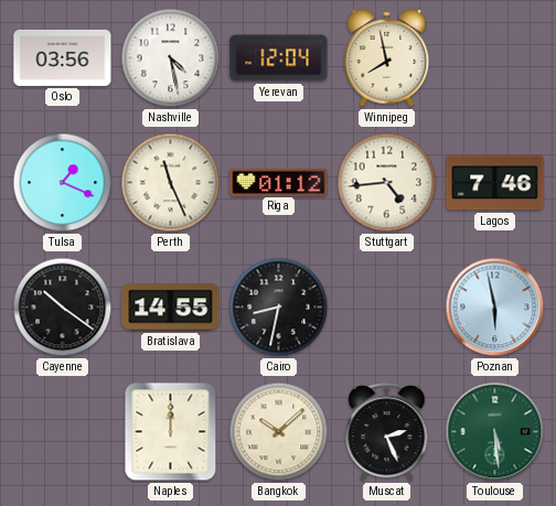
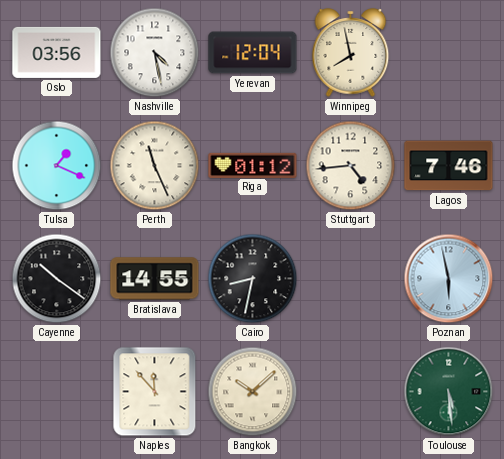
Naples: 12:00 -> 11:53
Muscat: 2:26 -> none
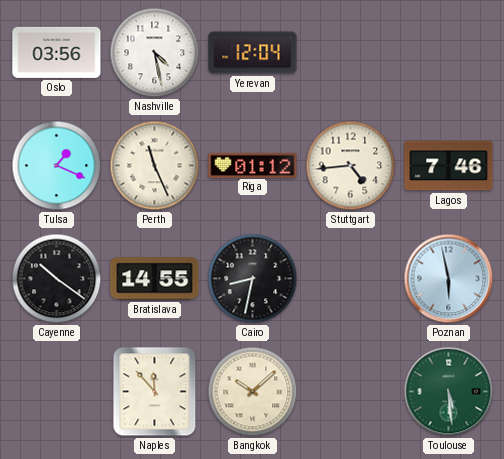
Winnipeg: 7:58 -> none
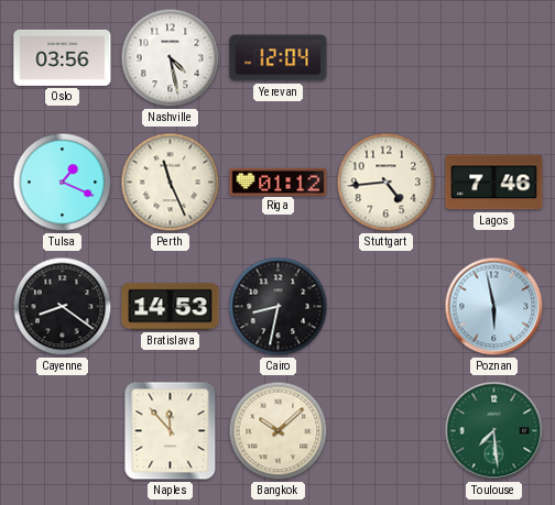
Cayenne: 10:21 -> 8:21
Bratislava: 14:55 -> 14:53
Toulouse: 5:29 -> 7:29
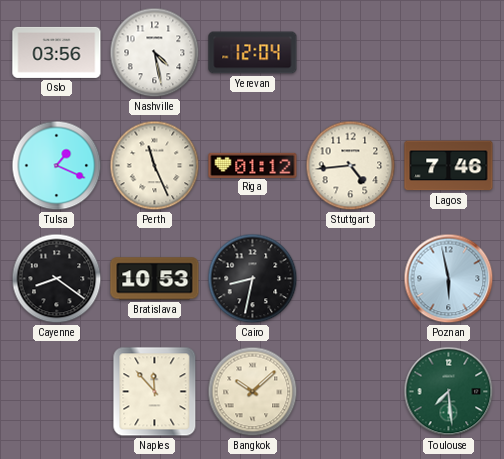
Bratislava: 14:53 -> 10:53
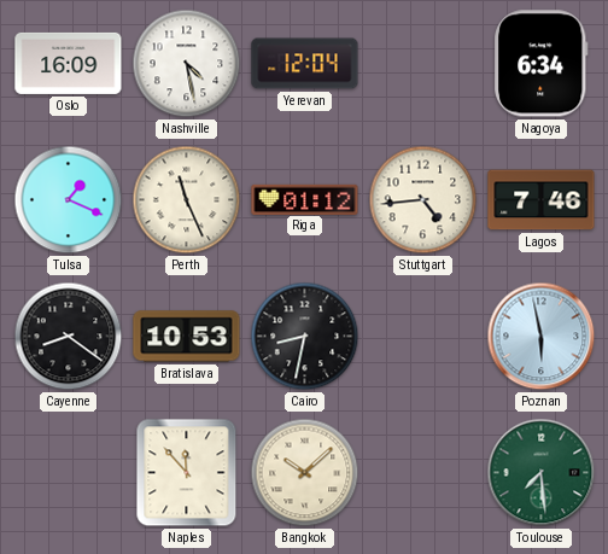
Oslo: 03:56 -> 16:09
Nagoya: none -> 6:34
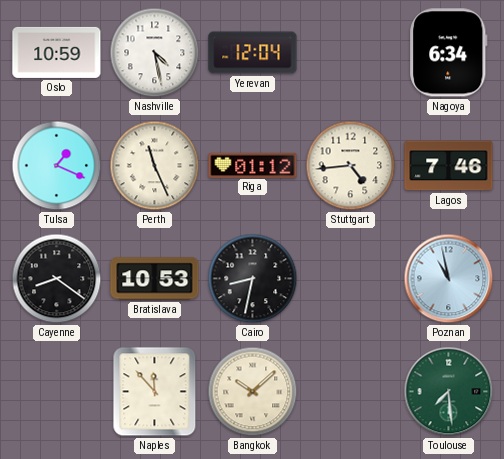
Oslo: 16:09 -> 10:59
Poznan: 5:58 -> 10:58
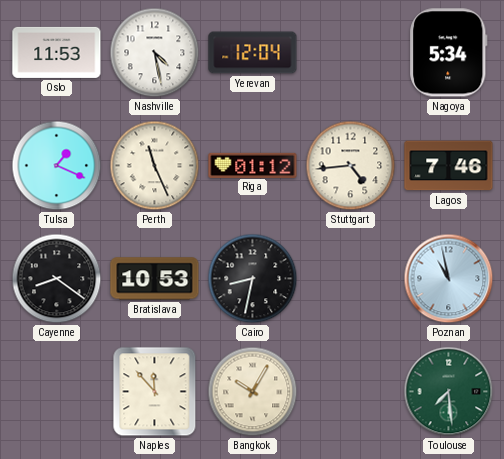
Oslo: 10:59 -> 11:53
Nagoya: 6:34 -> 5:34
Bangkok: 10:08 -> 10:05
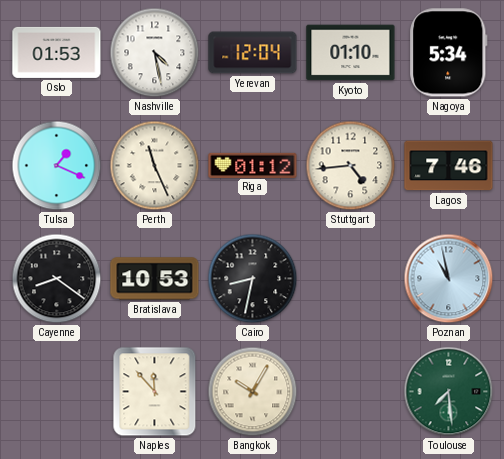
Oslo: 11:53 -> 01:53
Kyoto: none -> 01:10
